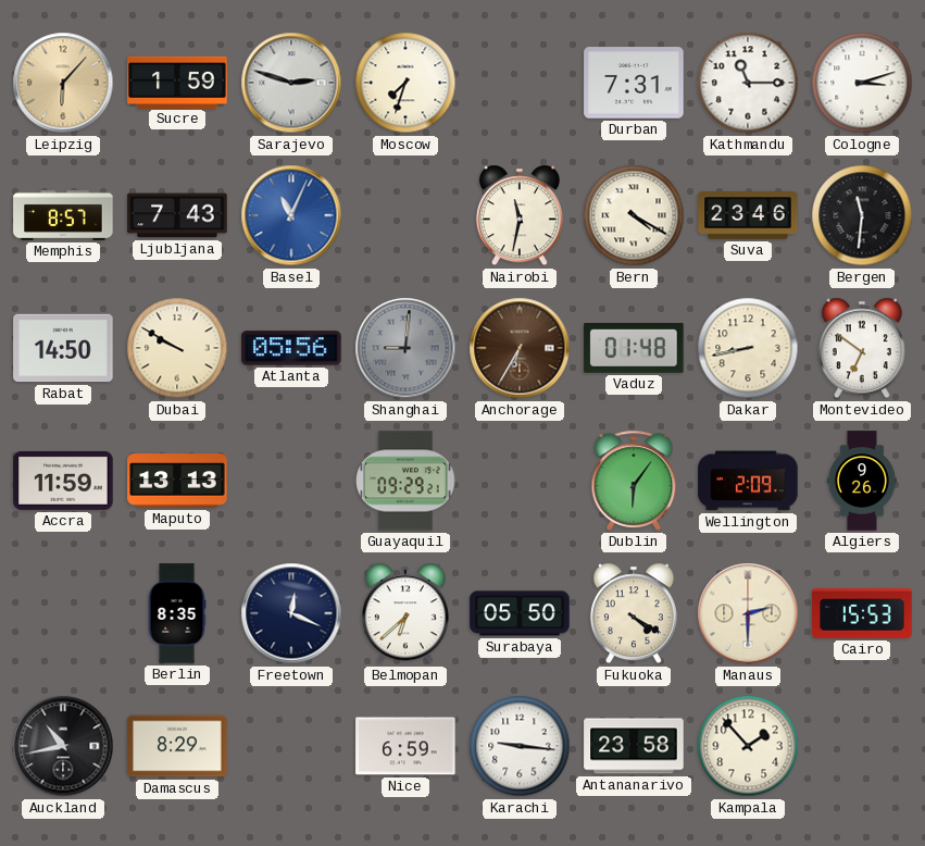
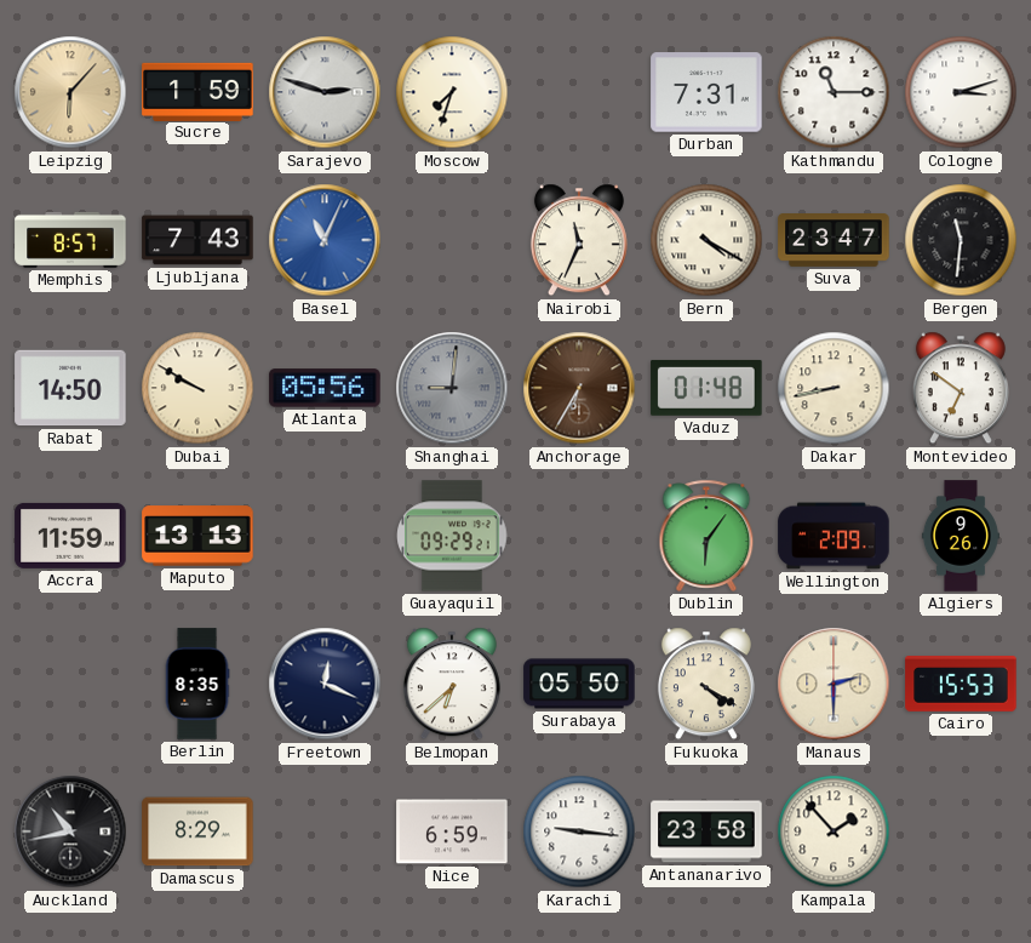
Nairobi: 11:32 -> 11:34
Suva: 23:46 -> 23:47
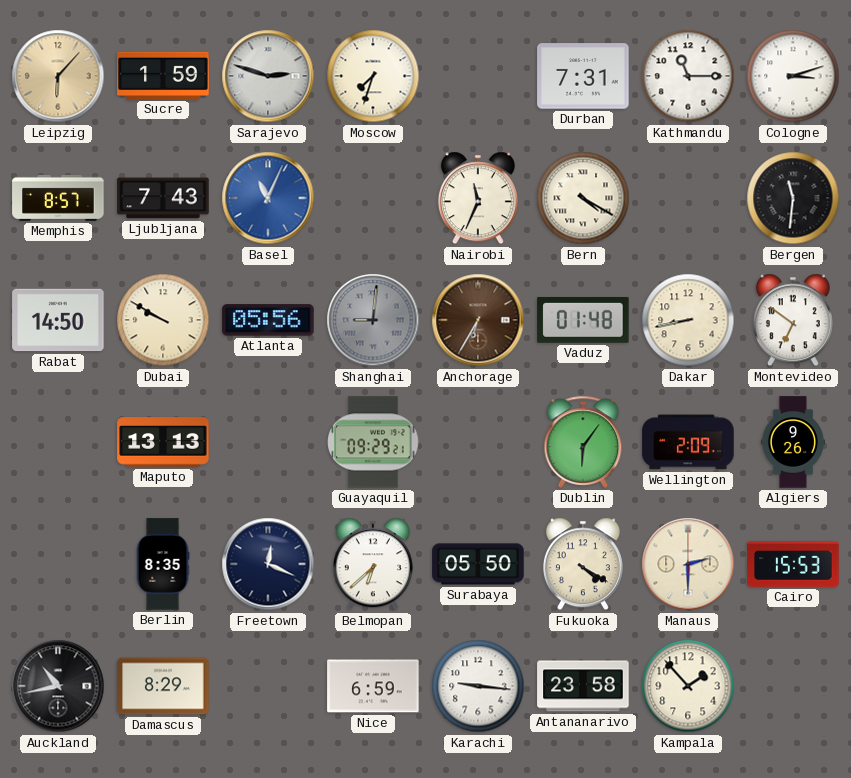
Suva: 23:47 -> none
Accra: 11:59 -> none
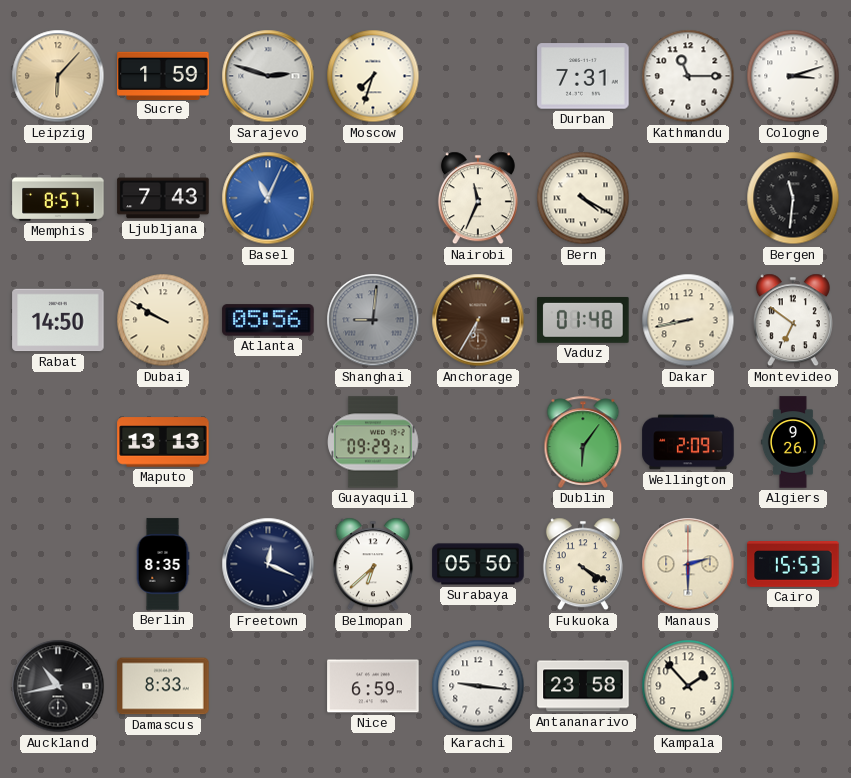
Damascus: 8:29 -> 8:33
